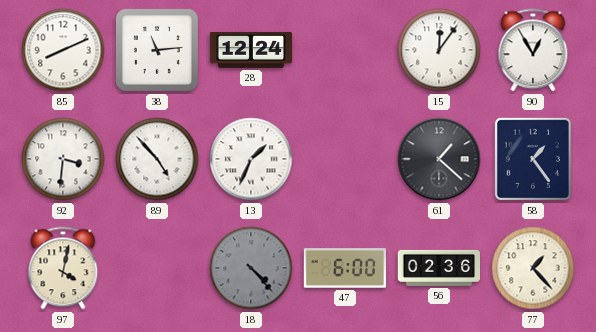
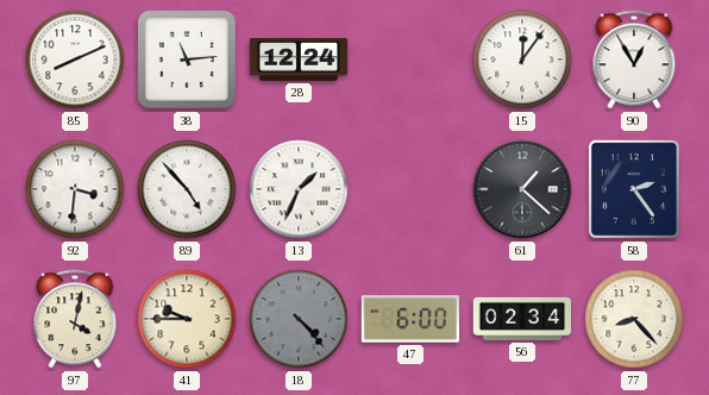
58: 1:24 -> 2:24
41: none -> 9:45
56: 02:36 -> 02:34
77: 1:23 -> 8:23
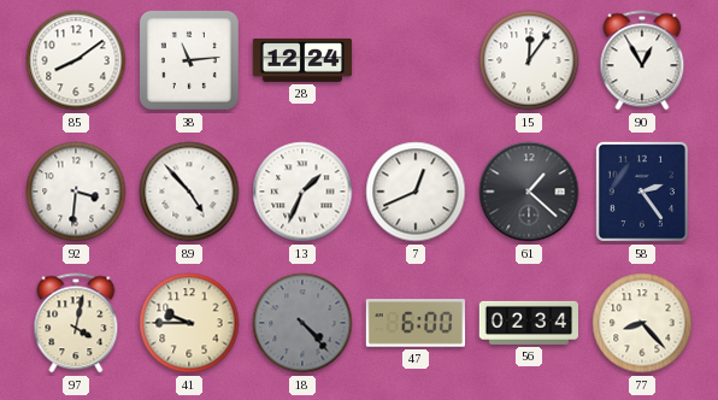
85: 8:11 -> 8:09
7: none -> 12:41
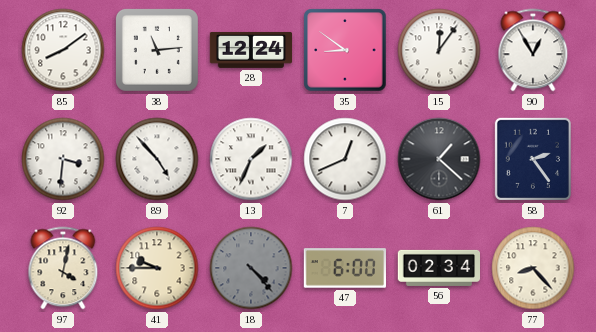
35: none -> 8:51
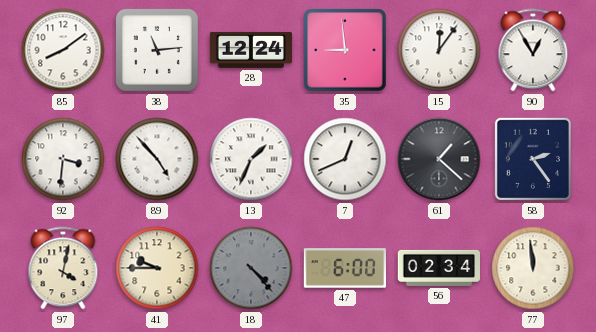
35: 8:51 -> 8:59
77: 8:23 -> 11:59
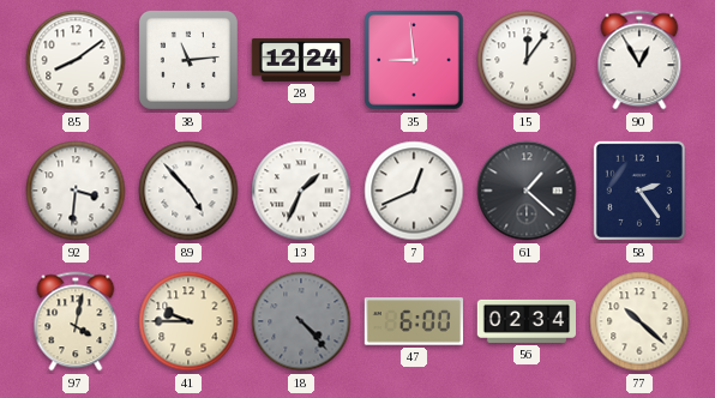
77: 11:59 -> 10:22
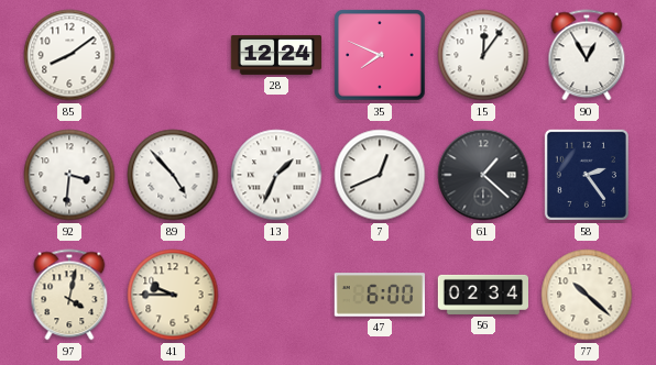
38: 11:14 -> none
35: 8:59 -> 7:49
18: 4:23 -> none
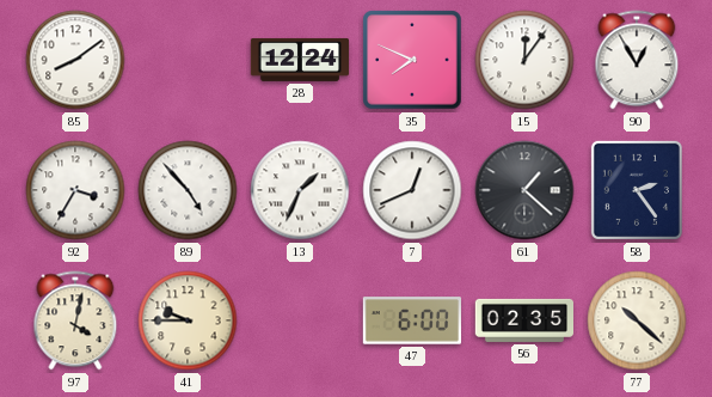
92: 3:31 -> 3:35
56: 02:34 -> 02:35
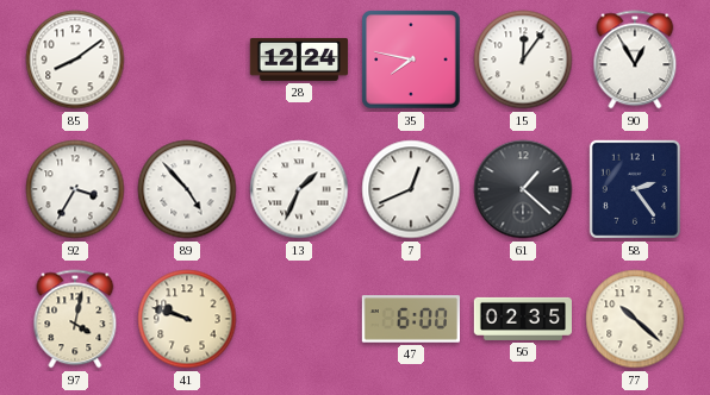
35: 7:49 -> 7:47
41: 9:45 -> 9:48
